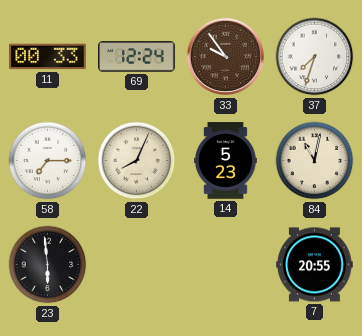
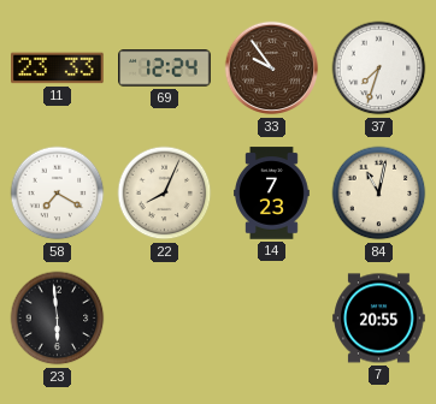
11: 00:33 -> 23:33
58: 7:15 -> 7:20
14: 5:23 -> 7:23
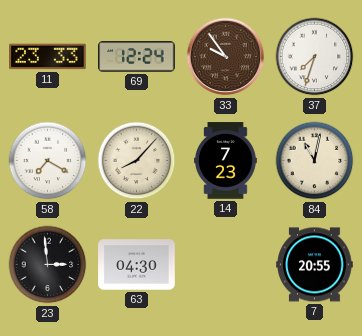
22: 8:04 -> 8:07
23: 5:59 -> 2:59
63: none -> 04:30
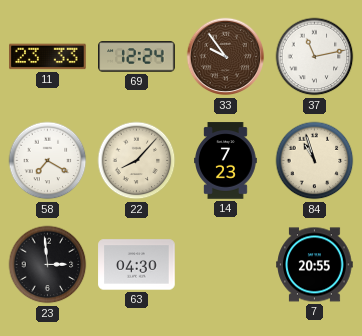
37: 7:33 -> 11:13
84: 11:02 -> 10:57
